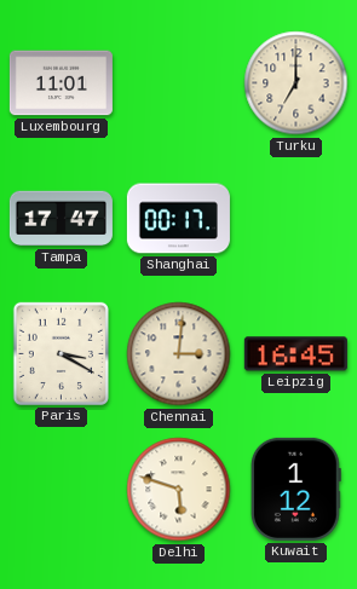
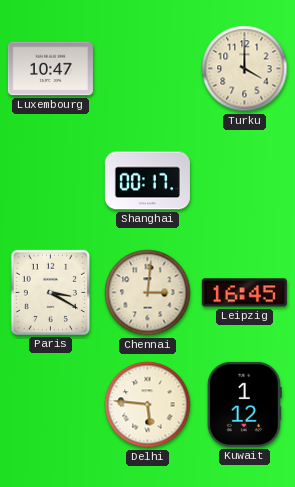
Luxembourg: 11:01 -> 10:47
Turku: 7:00 -> 4:00
Tampa: 17:47 -> none
Delhi: 5:48 -> 5:46
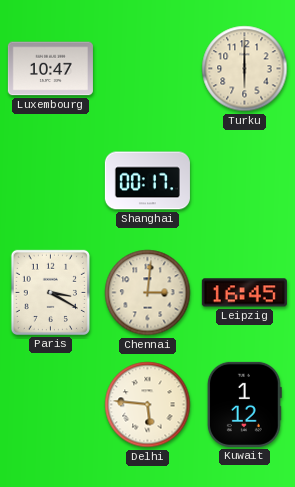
Turku: 4:00 -> 6:00
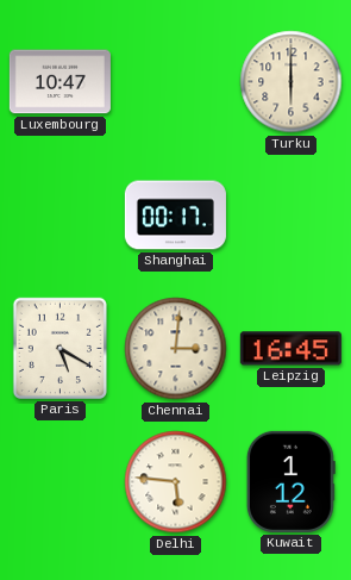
Paris: 3:20 -> 5:20
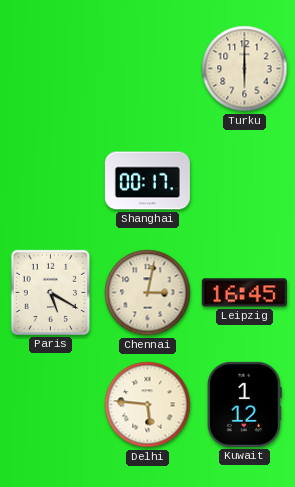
Luxembourg: 10:47 -> none
Chennai: 3:01 -> 3:02
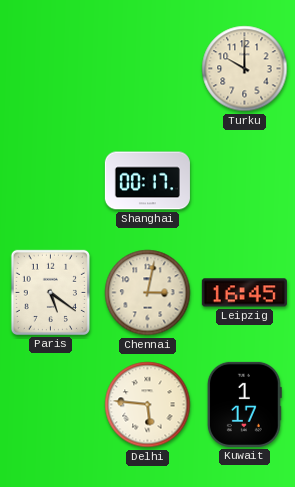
Turku: 6:00 -> 10:00
Paris: 5:20 -> 5:21
Kuwait: 1:12 -> 1:17
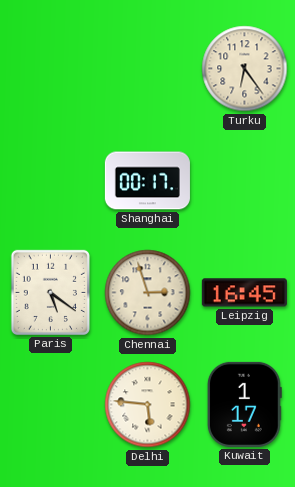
Turku: 10:00 -> 6:24
Chennai: 3:02 -> 2:57
